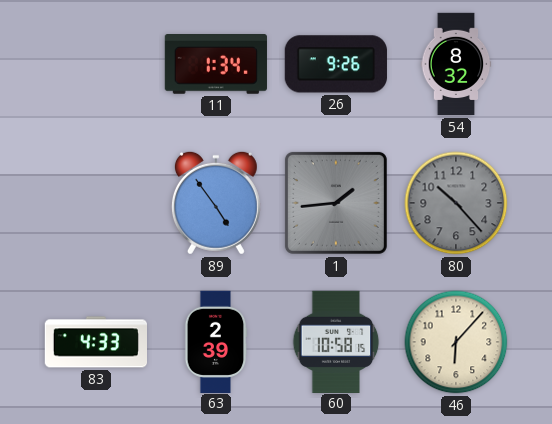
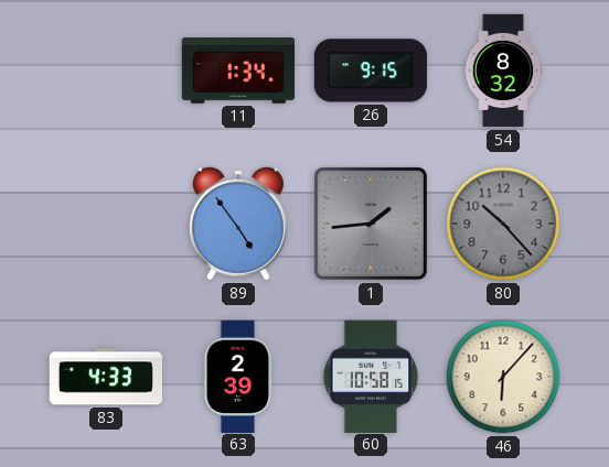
26: 9:26 -> 9:15
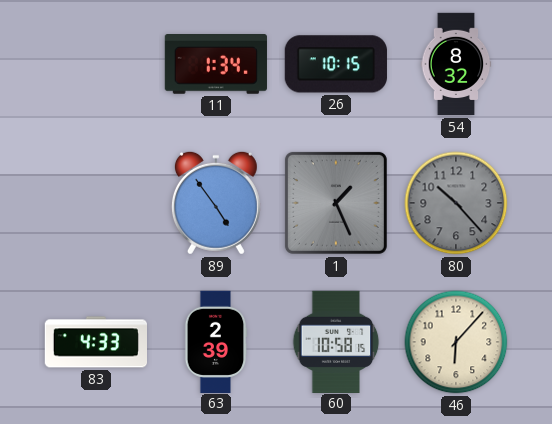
26: 9:15 -> 10:15
1: 1:44 -> 1:26
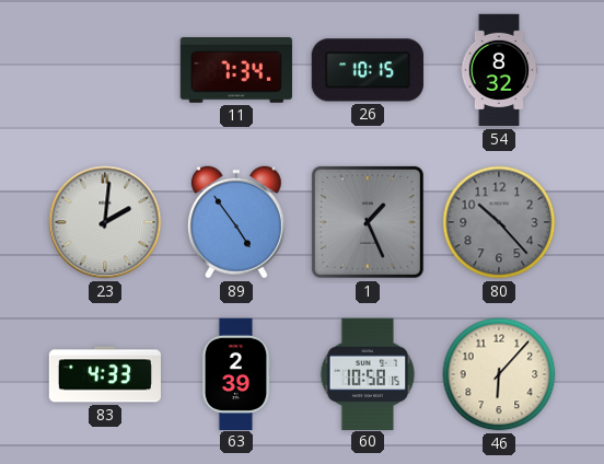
11: 1:34 -> 7:34
23: none -> 2:01
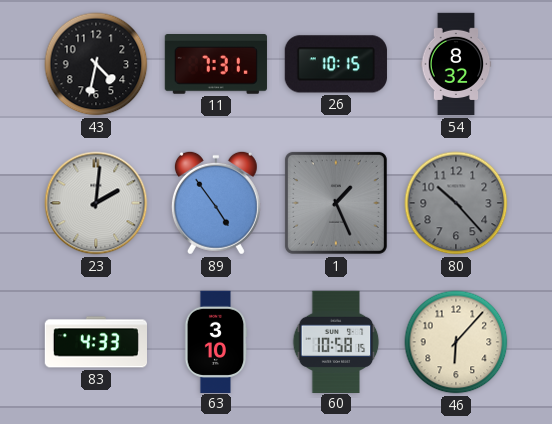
43: none -> 4:32
11: 7:34 -> 7:31
63: 2:39 -> 3:10
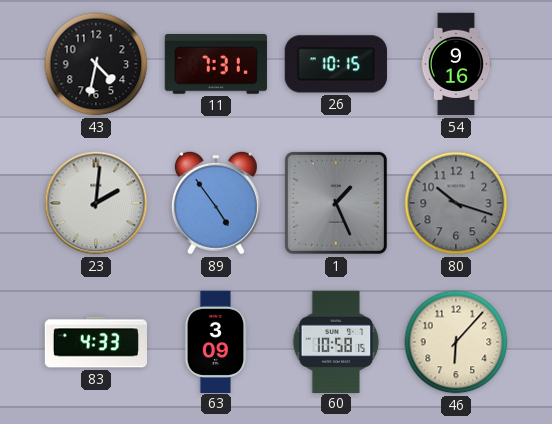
54: 8:32 -> 9:16
80: 10:23 -> 10:18
63: 3:10 -> 3:09
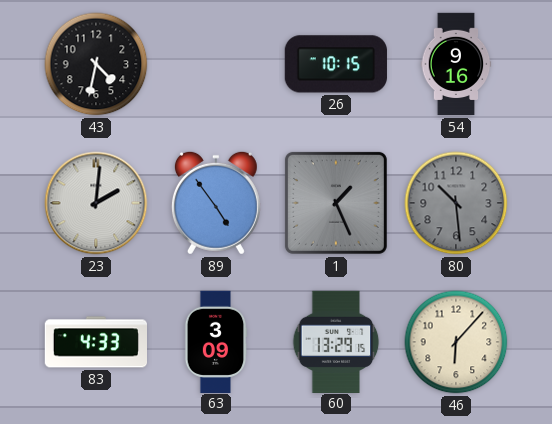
11: 7:31 -> none
80: 10:18 -> 10:29
60: 10:58 -> 13:29
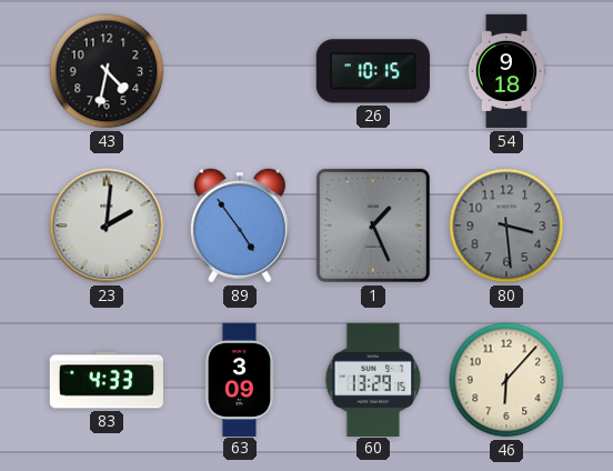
54: 9:16 -> 9:18
80: 10:29 -> 3:29
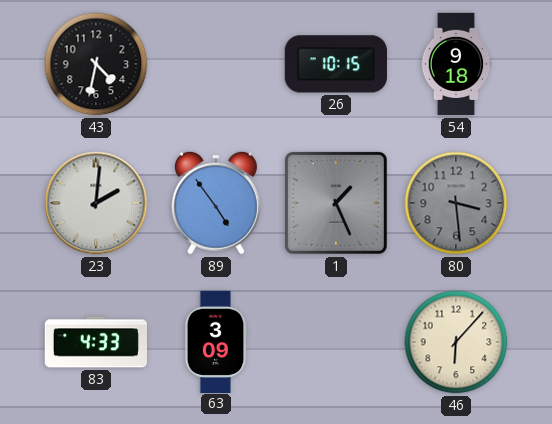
60: 13:29 -> none
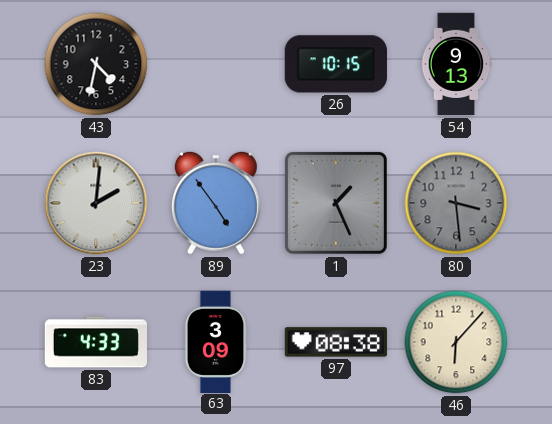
54: 9:18 -> 9:13
97: none -> 08:38
